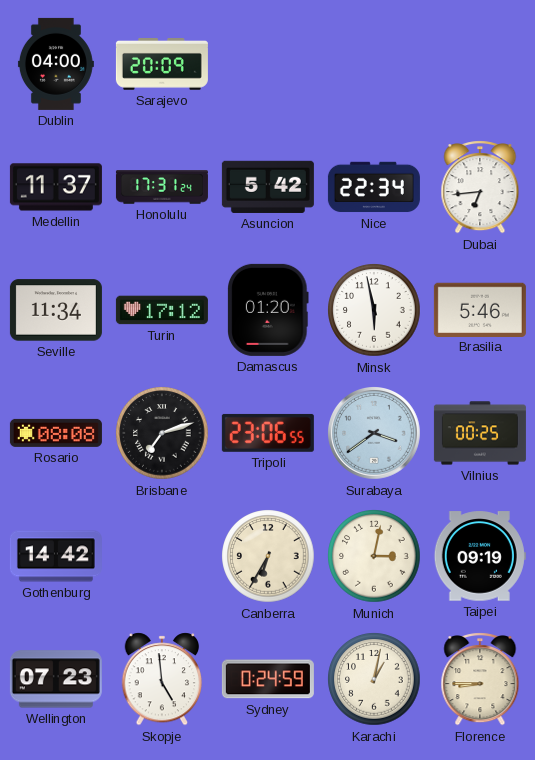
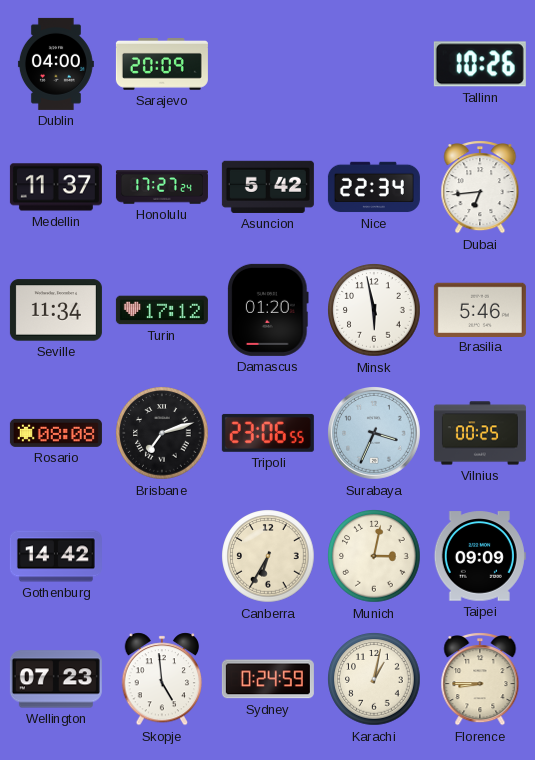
Tallinn: none -> 10:26
Honolulu: 17:31 -> 17:27
Surabaya: 3:39 -> 3:34
Taipei: 09:19 -> 09:09
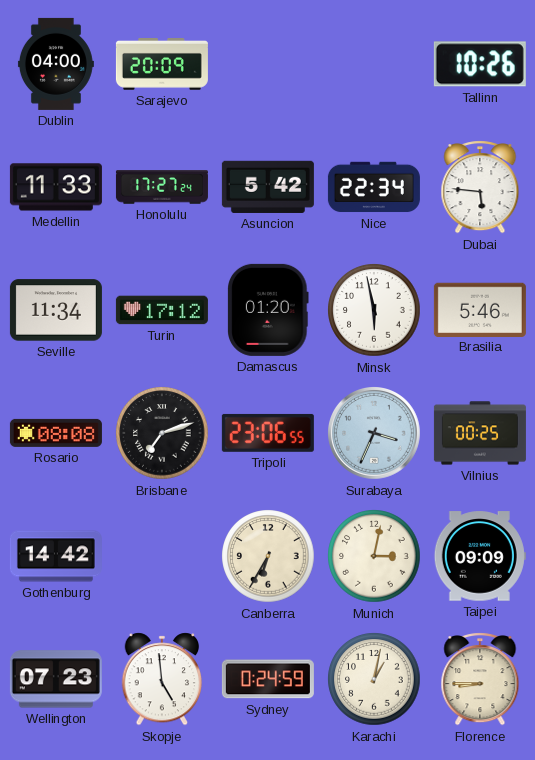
Medellin: 11:37 -> 11:33
Dubai: 6:44 -> 5:46
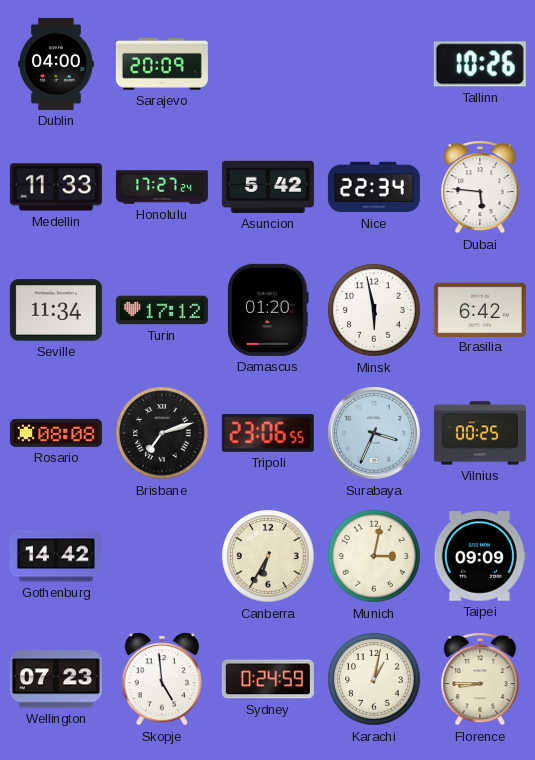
Brasilia: 5:46 -> 6:42
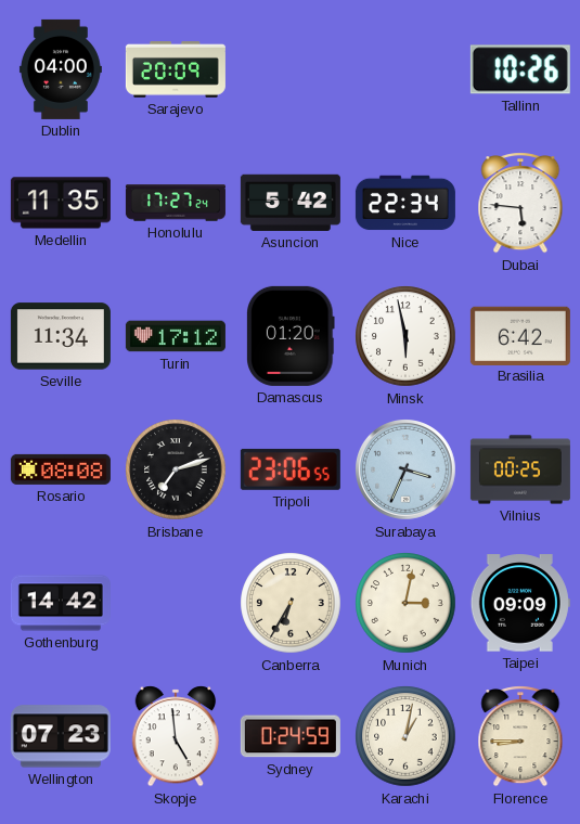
Medellin: 11:33 -> 11:35
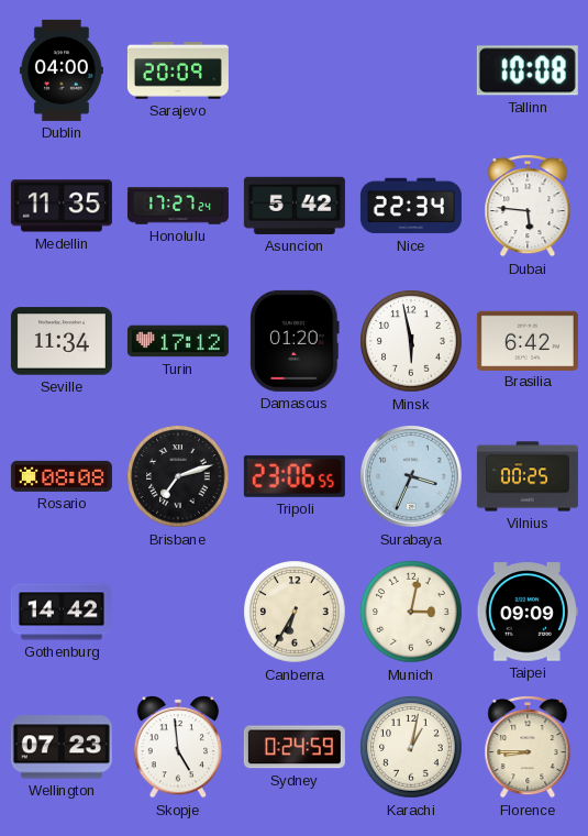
Tallinn: 10:26 -> 10:08
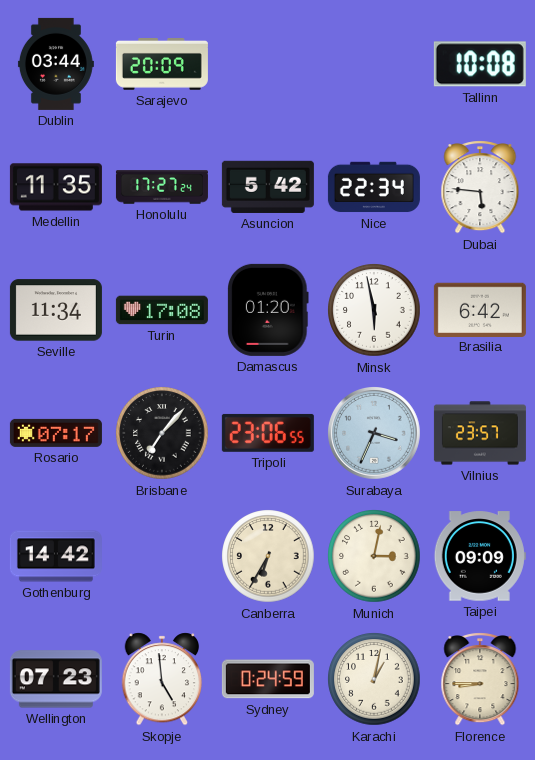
Dublin: 04:00 -> 03:44
Turin: 17:12 -> 17:08
Rosario: 08:08 -> 07:17
Brisbane: 7:12 -> 7:07
Vilnius: 00:25 -> 23:57
